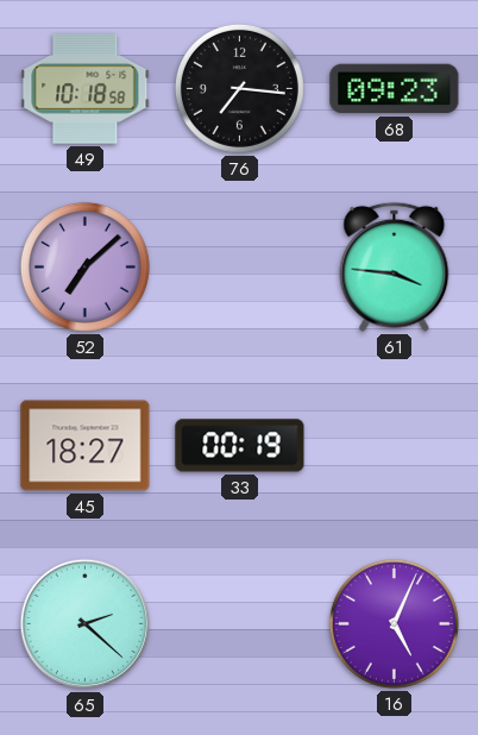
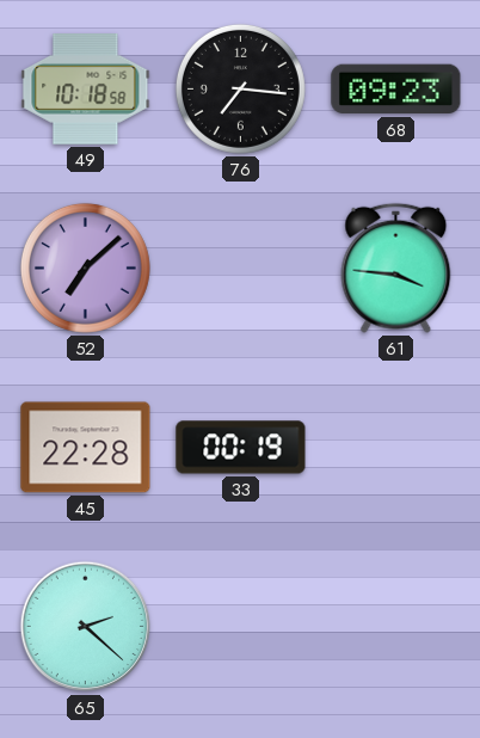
45: 18:27 -> 22:28
16: 5:04 -> none
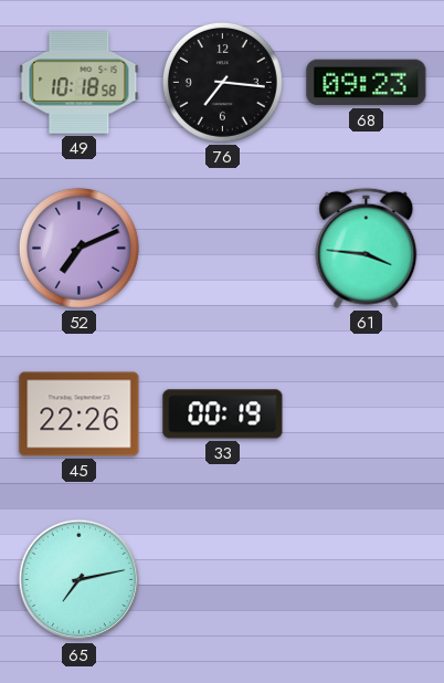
52: 7:08 -> 7:11
45: 22:28 -> 22:26
65: 2:22 -> 7:13
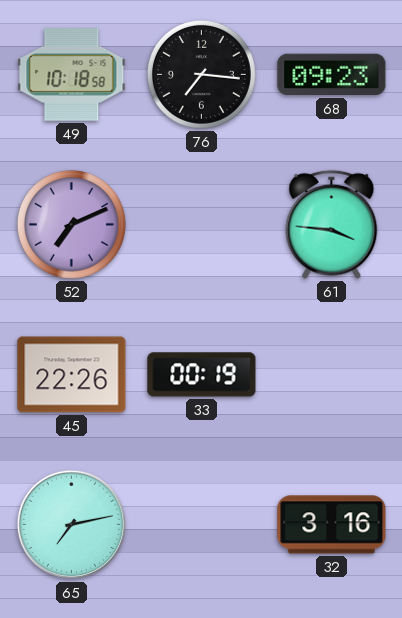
32: none -> 3:16
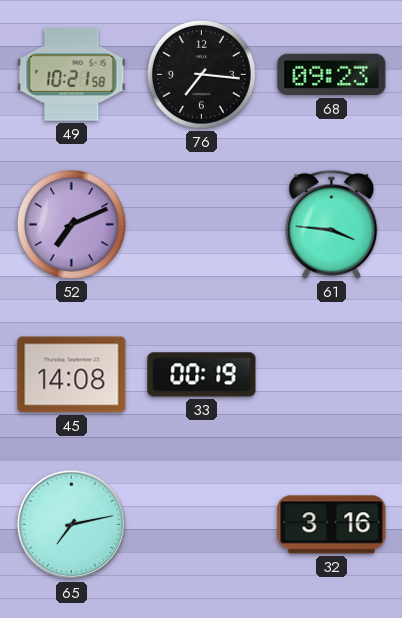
49: 10:18 -> 10:21
45: 22:26 -> 14:08
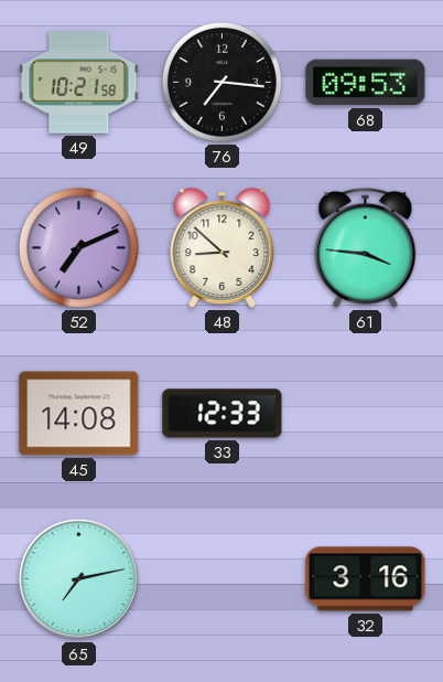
68: 09:23 -> 09:53
48: none -> 8:52
33: 00:19 -> 12:33
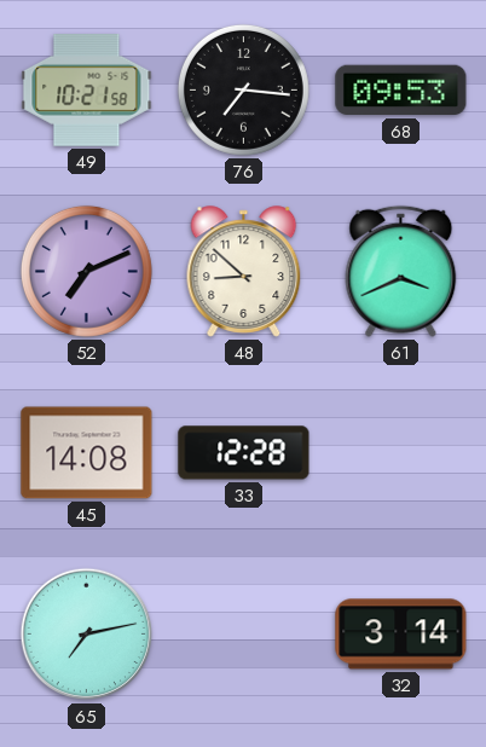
61: 3:46 -> 3:41
33: 12:33 -> 12:28
32: 3:16 -> 3:14
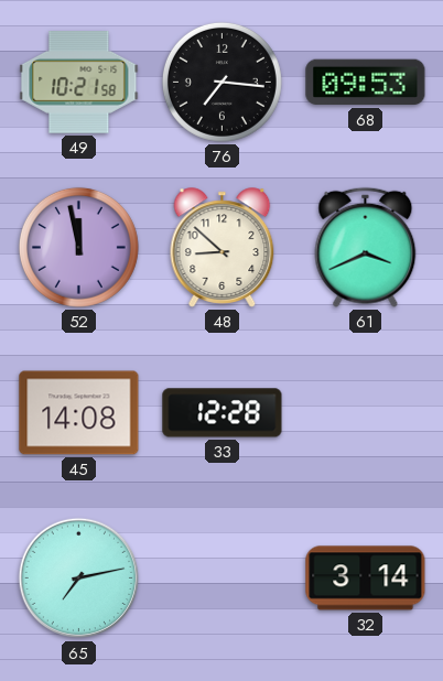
52: 7:11 -> 11:58
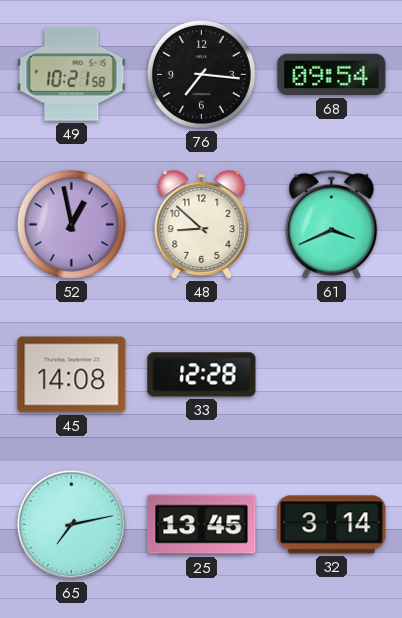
68: 09:53 -> 09:54
52: 11:58 -> 12:58
25: none -> 13:45
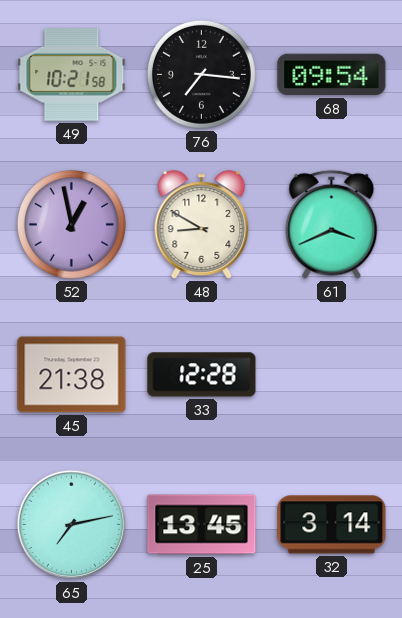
48: 8:52 -> 8:50
45: 14:08 -> 21:38
